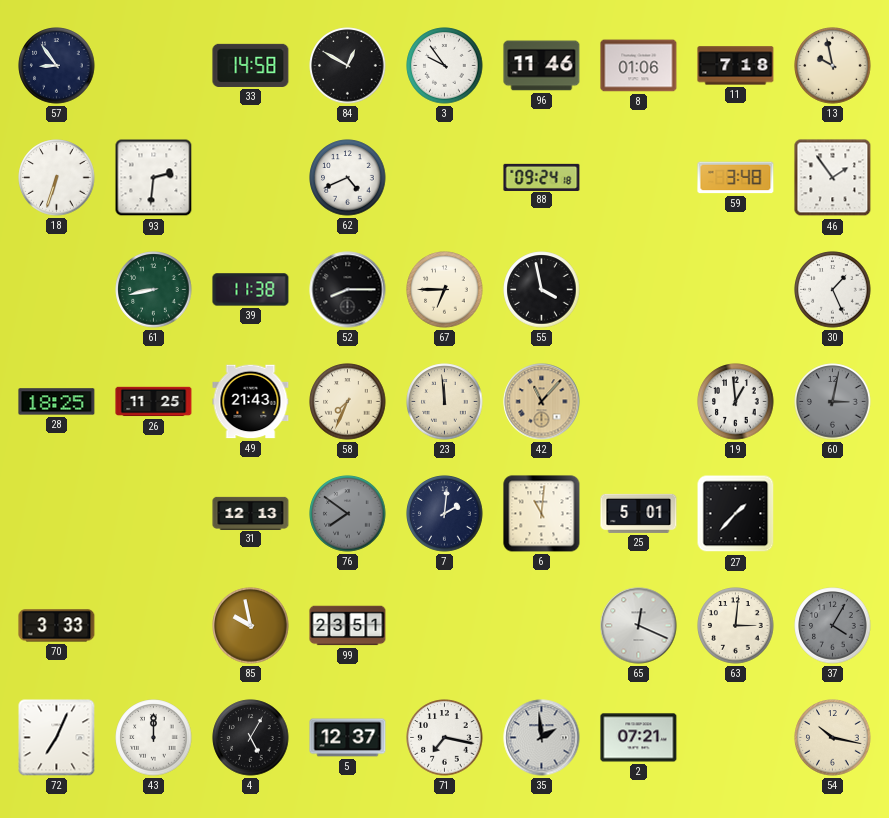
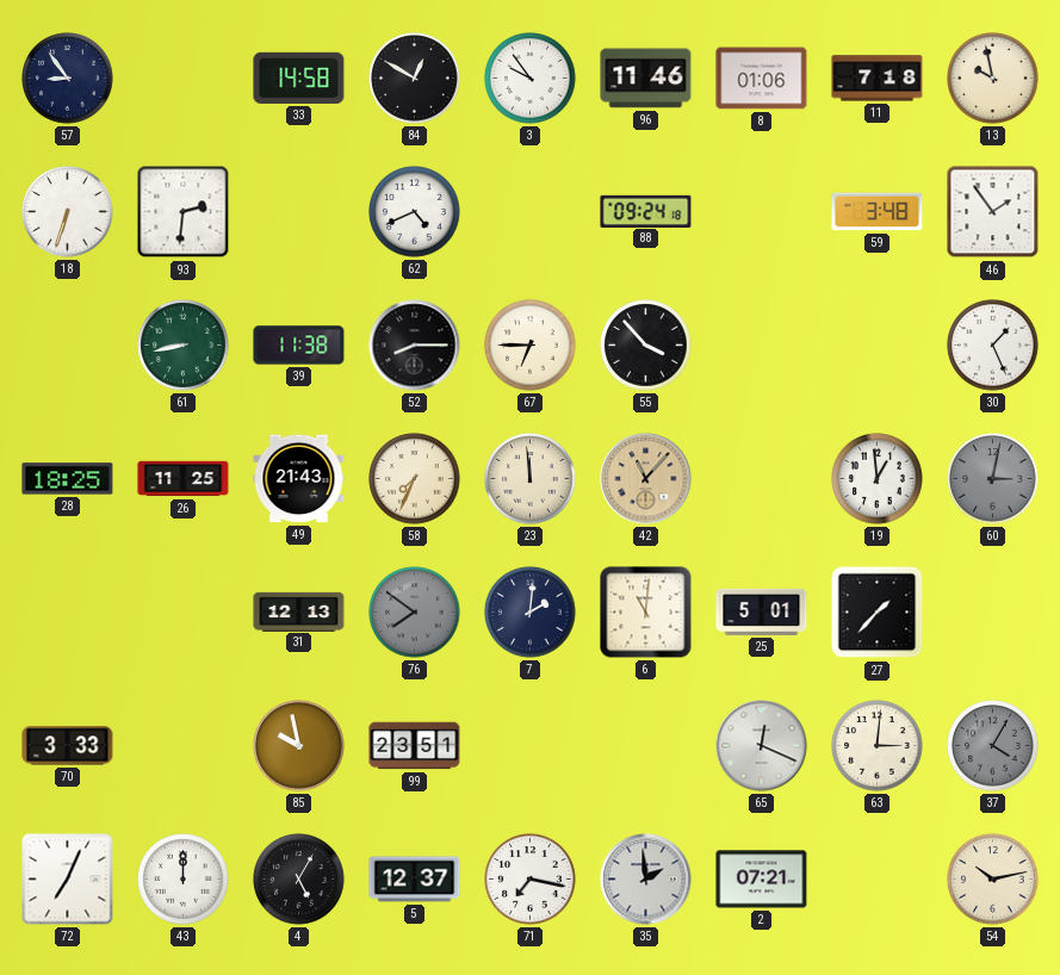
55: 3:58 -> 3:53
54: 10:17 -> 10:13
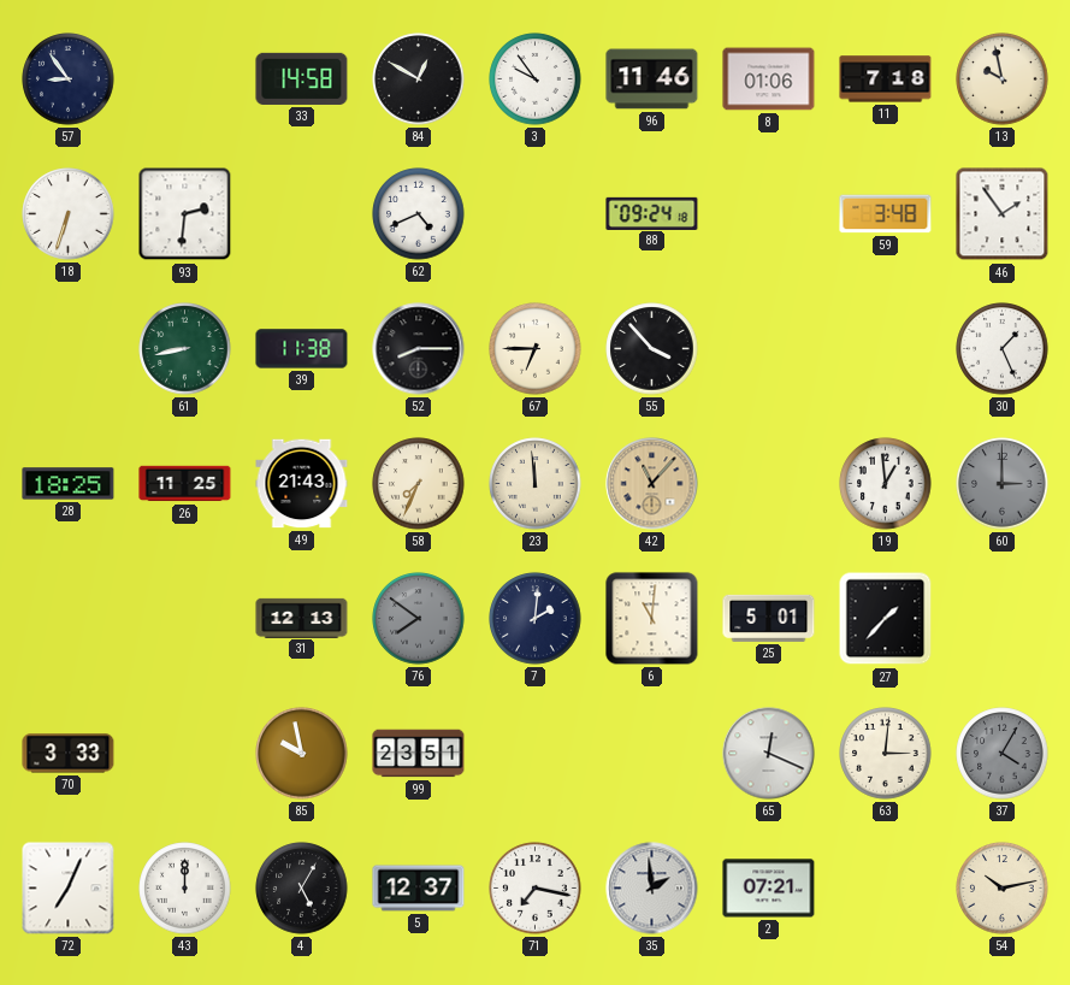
60: 3:02 -> 3:00
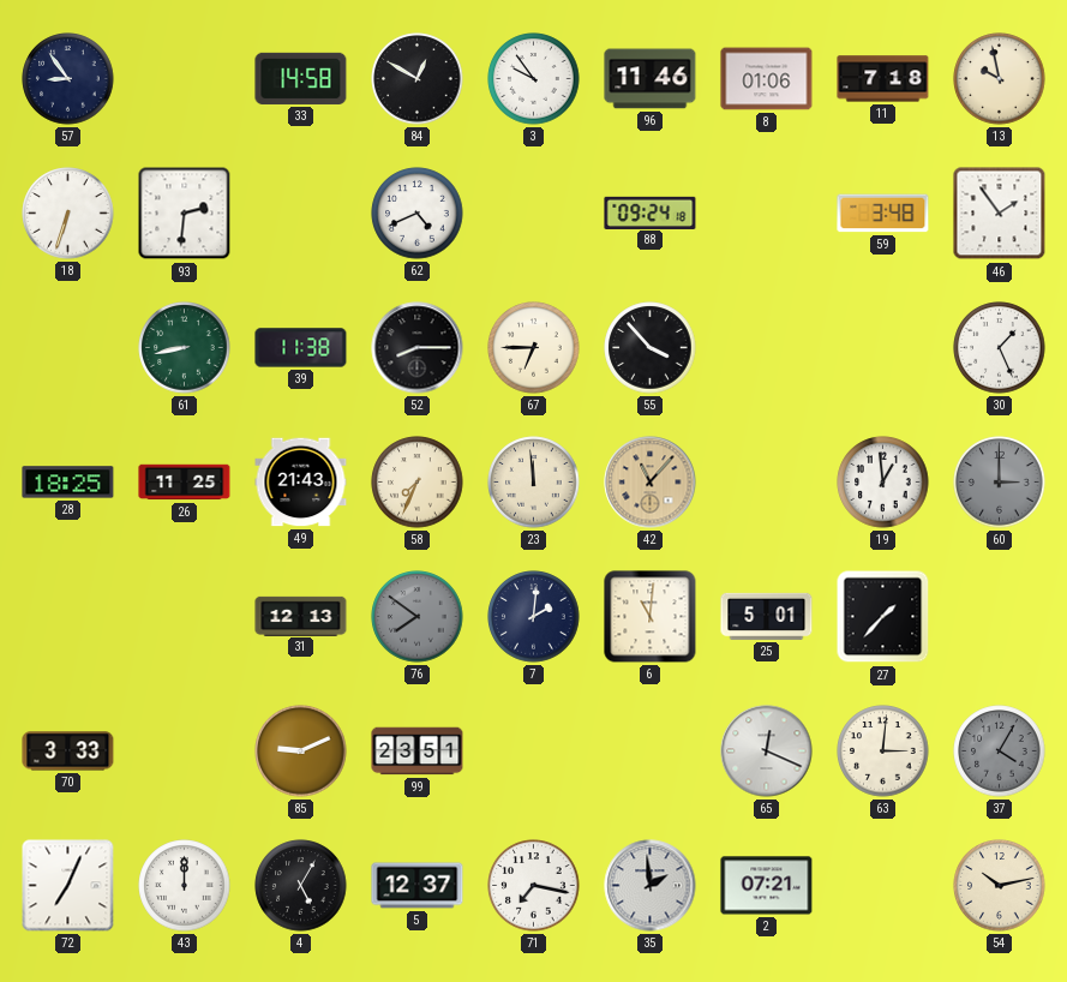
85: 9:58 -> 9:11
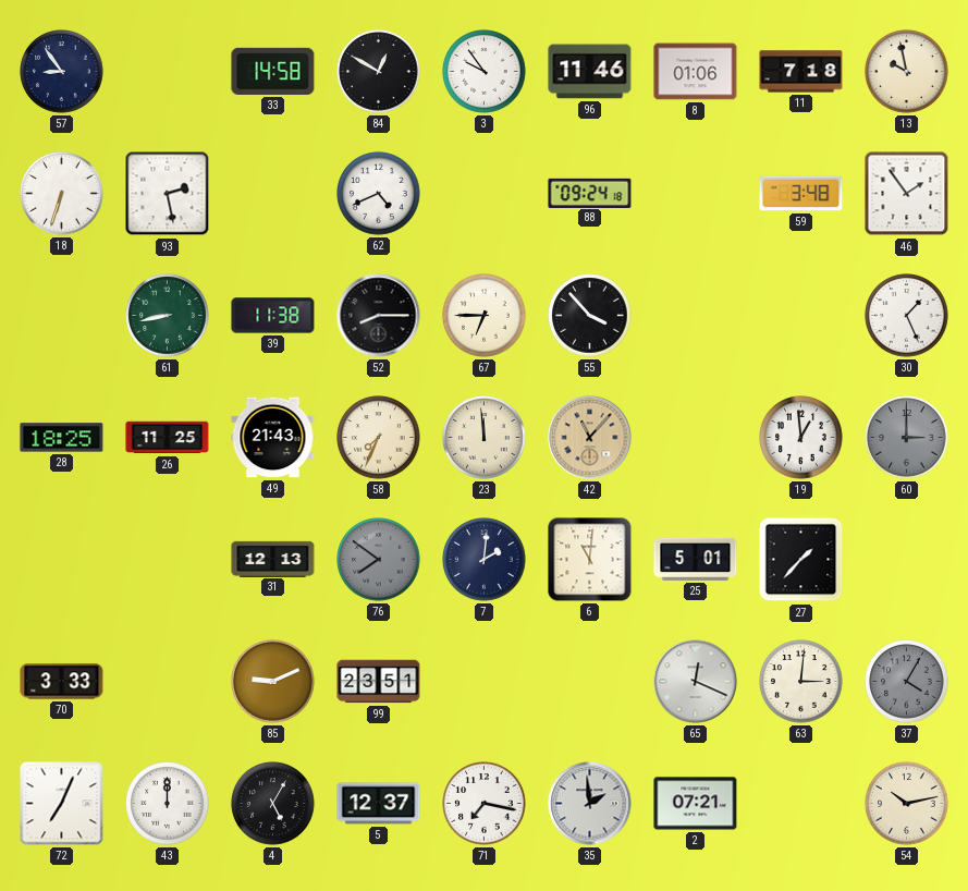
93: 2:31 -> 2:28
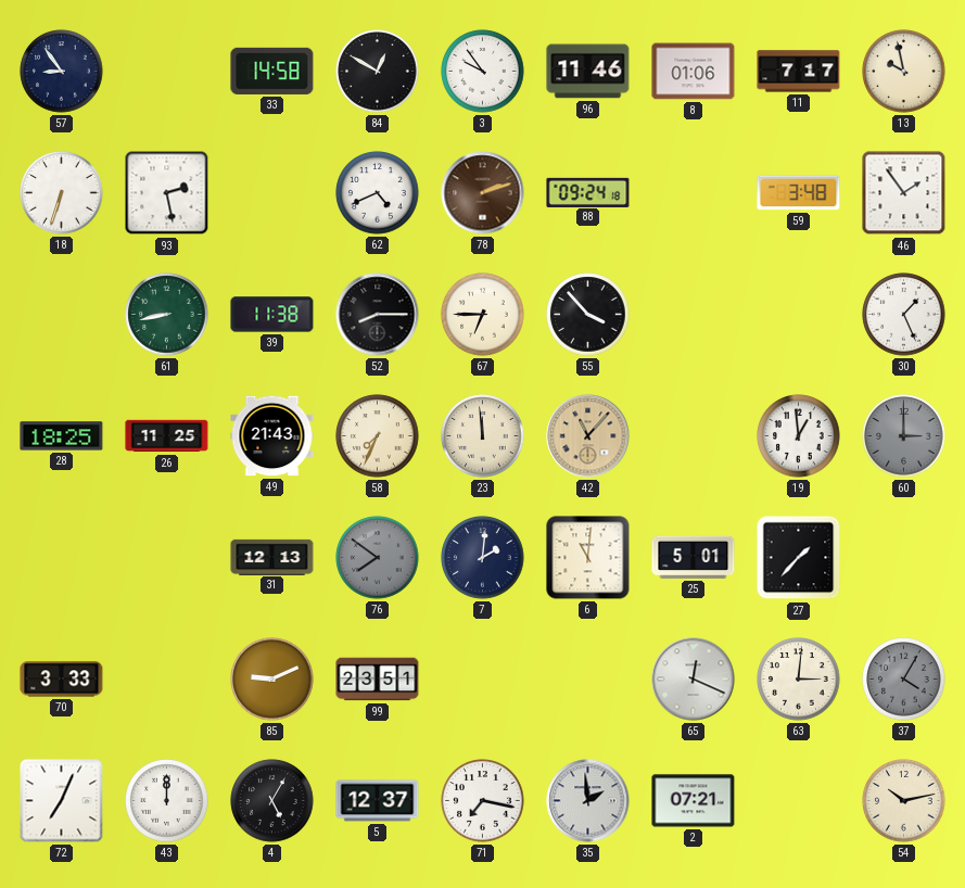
11: 7:18 -> 7:17
78: none -> 2:12
